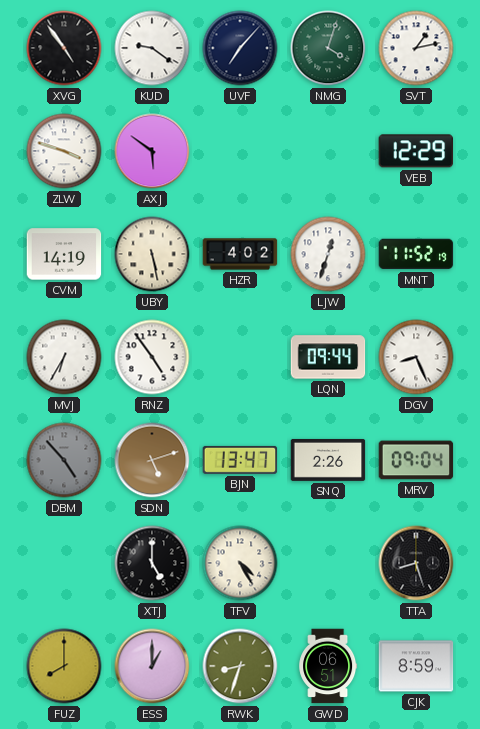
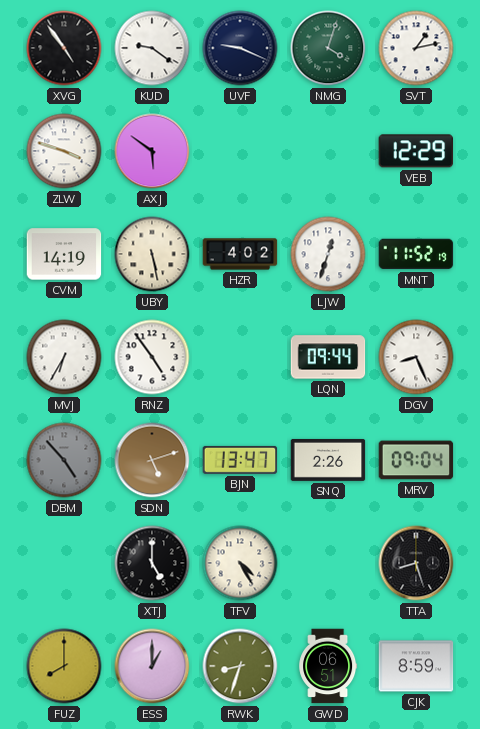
UVF: 7:07 -> 9:19
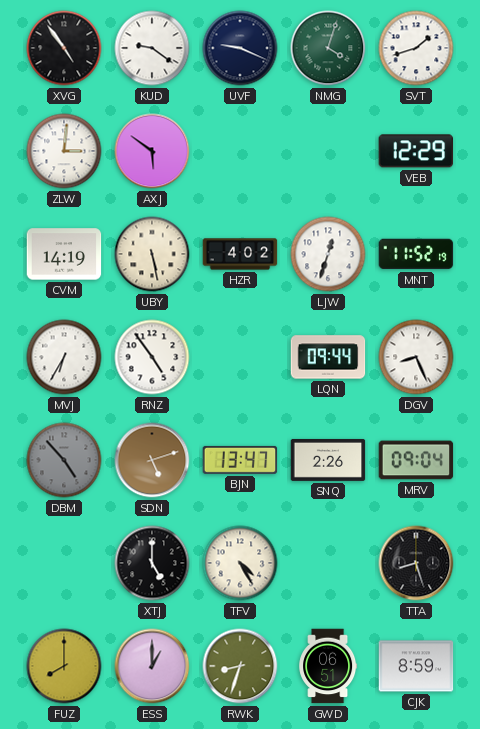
SVT: 1:13 -> 1:42
ZLW: 3:48 -> 3:01
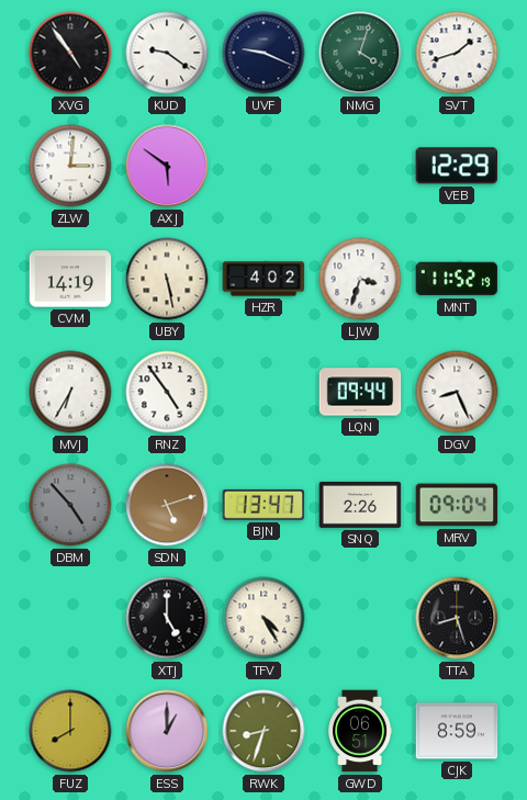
LJW: 12:33 -> 3:33
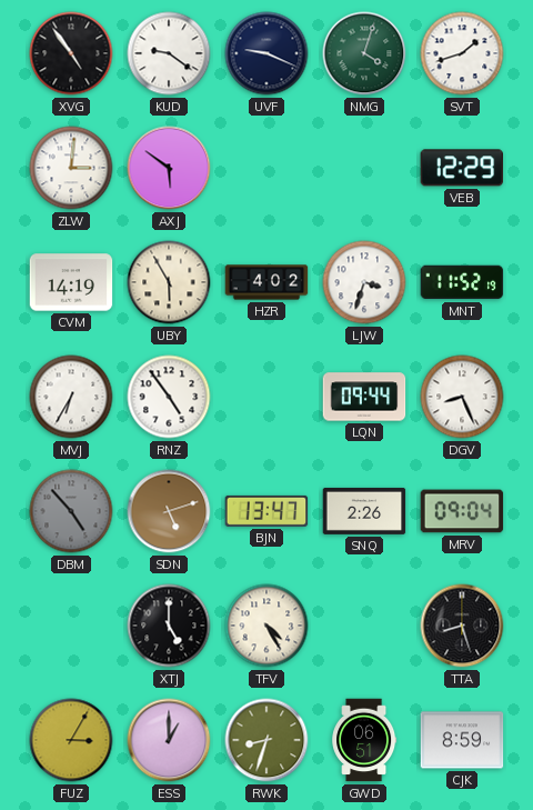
UBY: 5:28 -> 5:55
FUZ: 8:00 -> 3:05
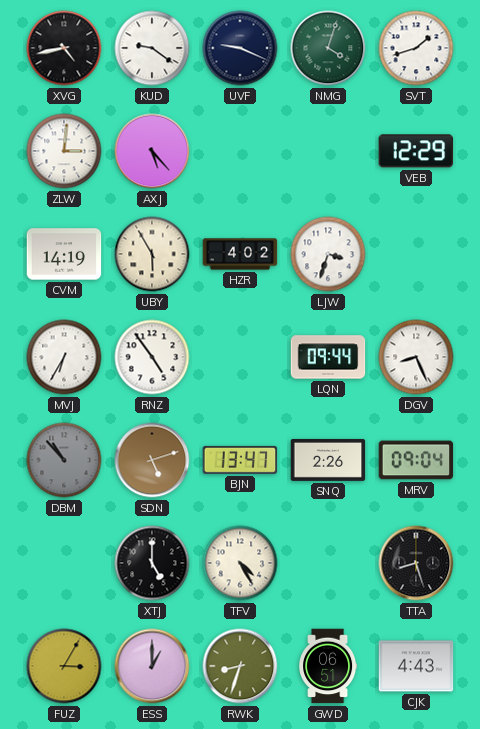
XVG: 4:54 -> 4:43
AXJ: 5:51 -> 5:23
MNT: 11:52 -> none
DBM: 4:53 -> 10:53
CJK: 8:59 -> 4:43
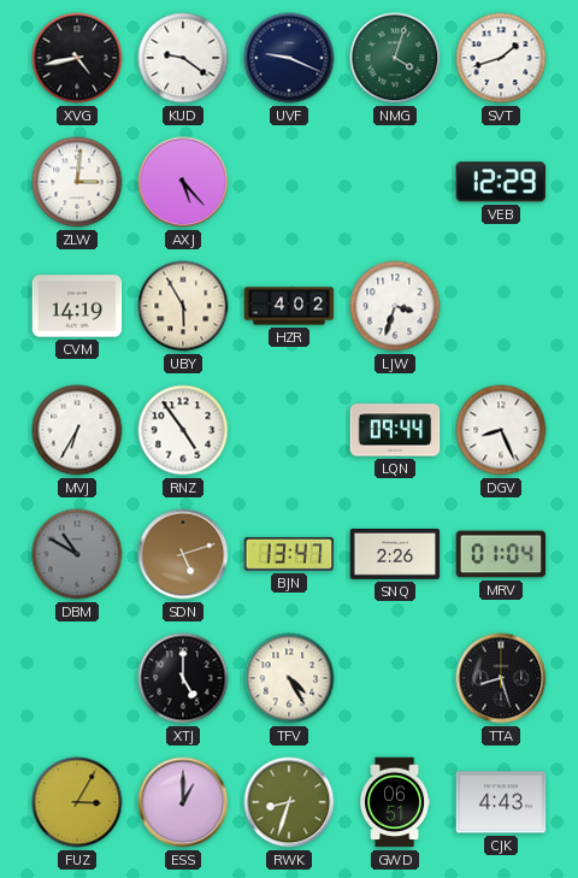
DBM: 10:53 -> 10:50
MRV: 09:04 -> 01:04
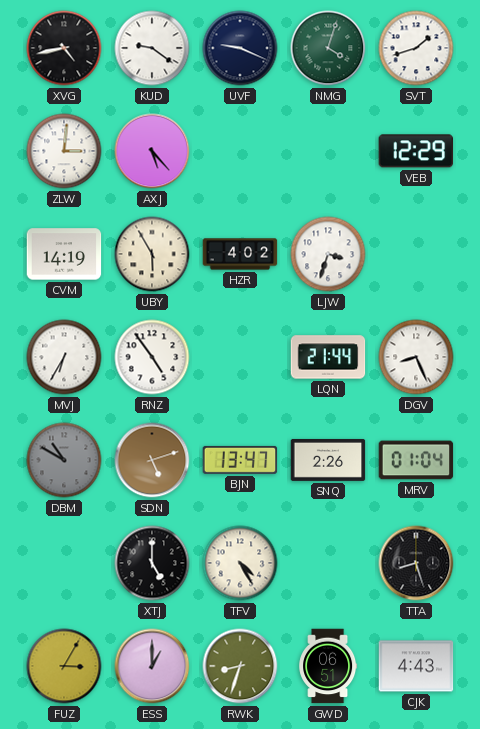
LQN: 09:44 -> 21:44
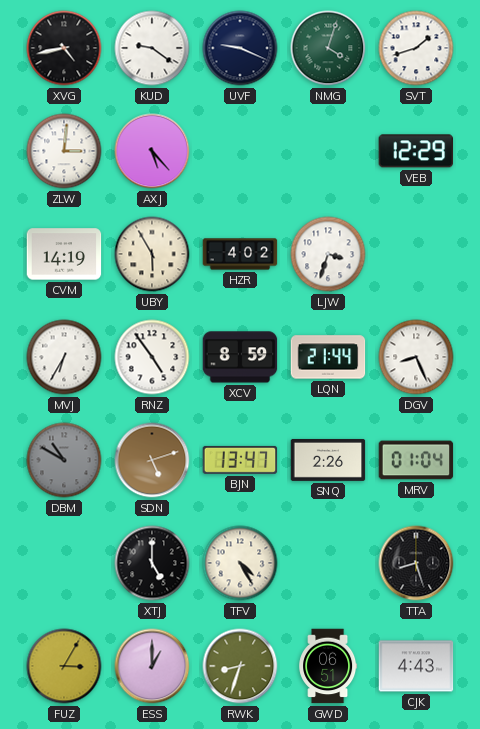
XCV: none -> 8:59
